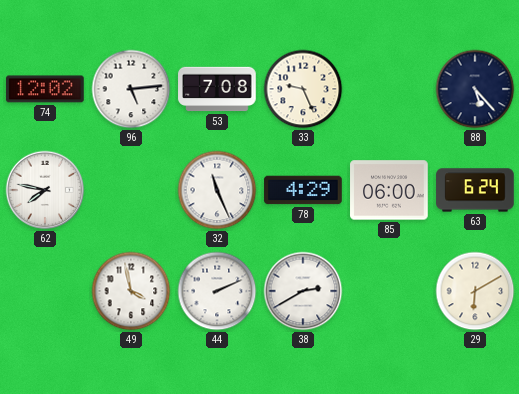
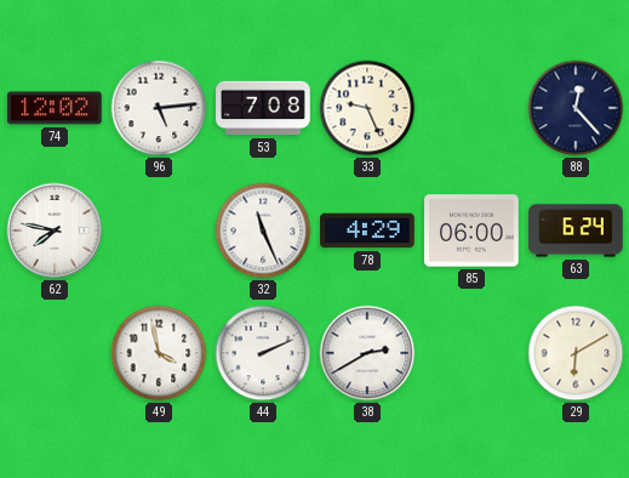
88: 5:23 -> 12:23
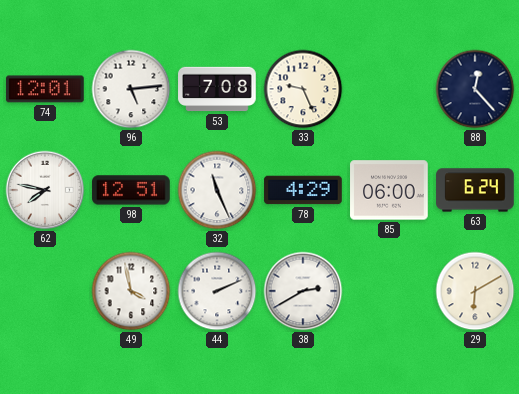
74: 12:02 -> 12:01
98: none -> 12:51
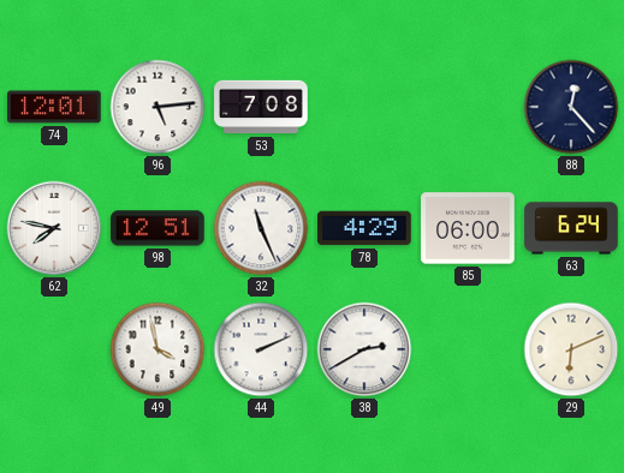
33: 9:26 -> none
29: 6:10 -> 6:11
